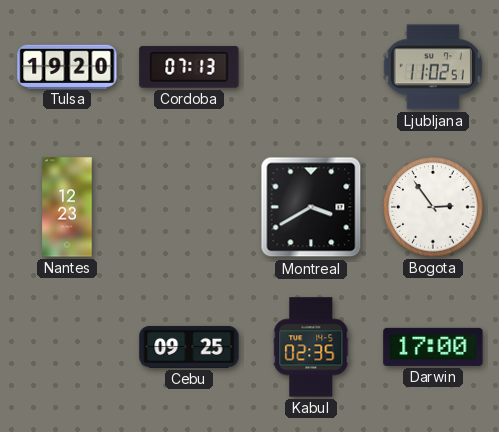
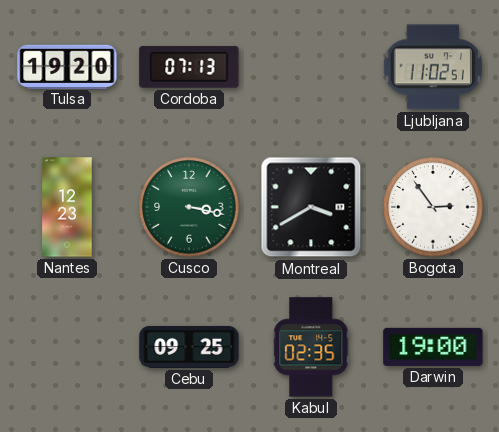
Cusco: none -> 3:17
Darwin: 17:00 -> 19:00
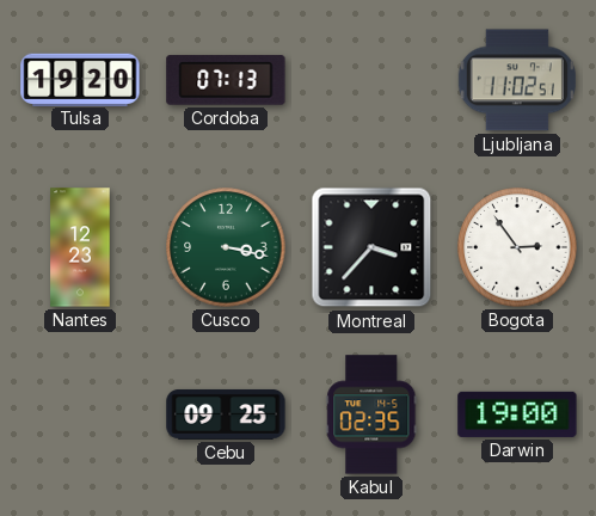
Montreal: 3:40 -> 3:37
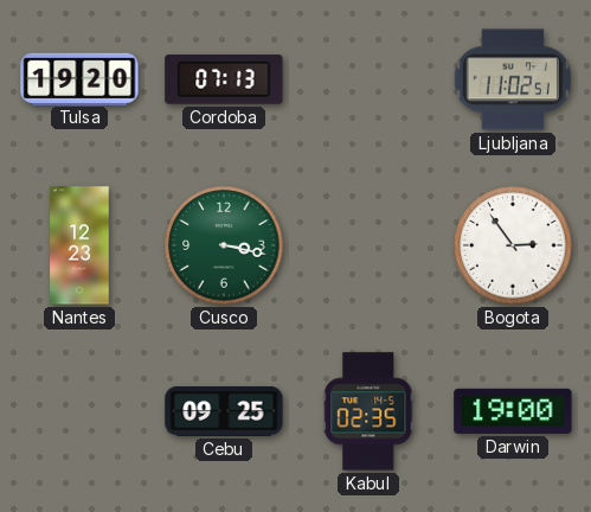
Montreal: 3:37 -> none
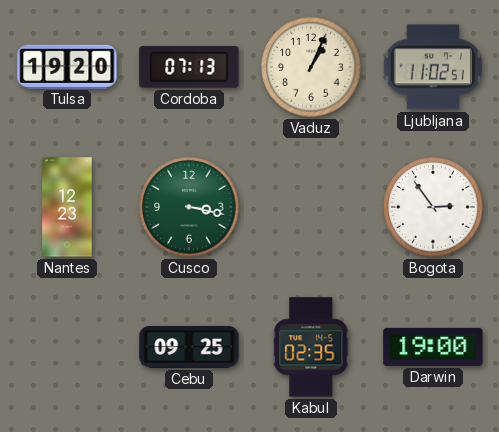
Vaduz: none -> 1:04
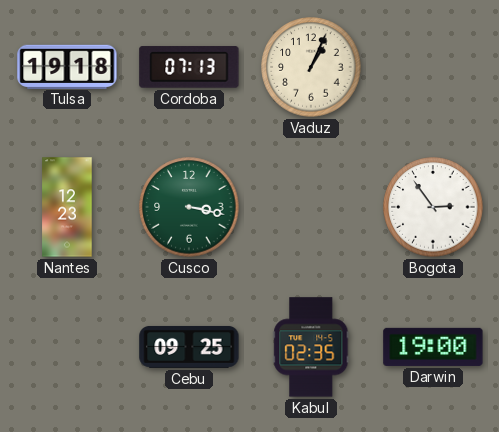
Tulsa: 19:20 -> 19:18
Ljubljana: 11:02 -> none
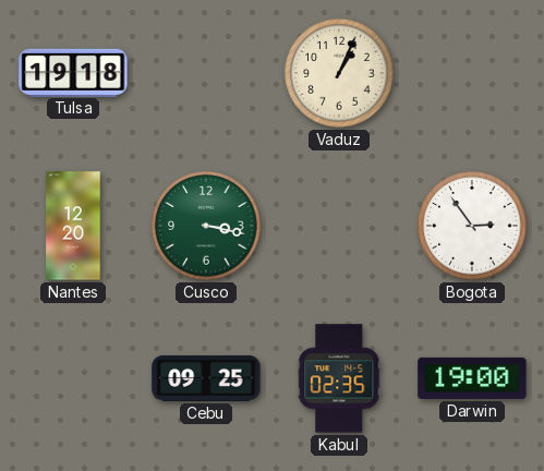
Cordoba: 07:13 -> none
Nantes: 12:23 -> 12:20
